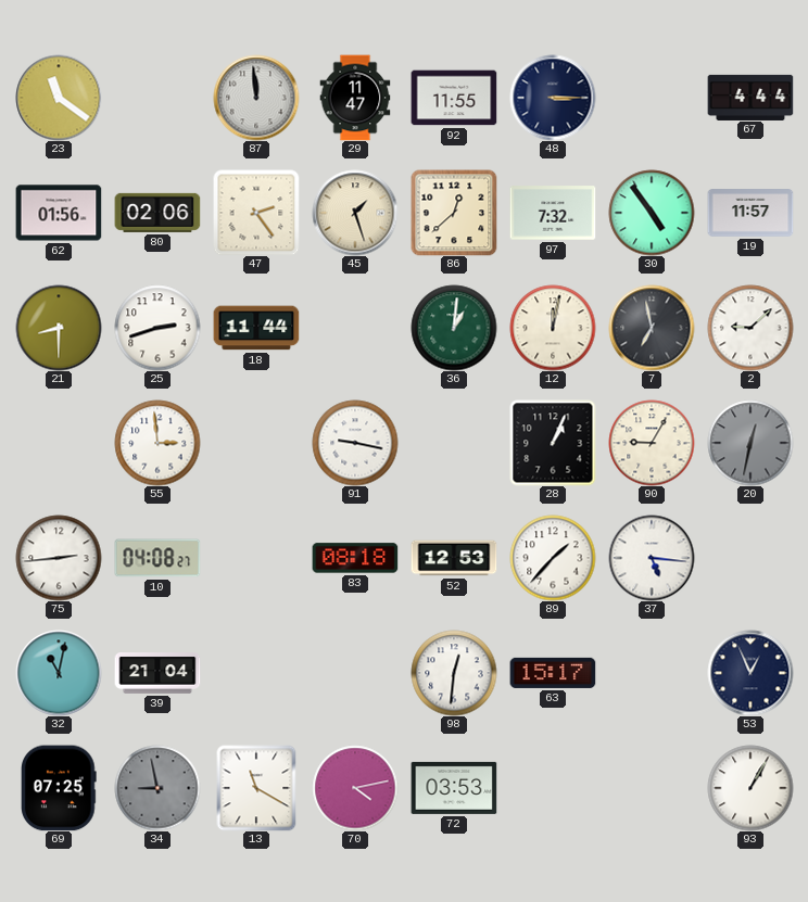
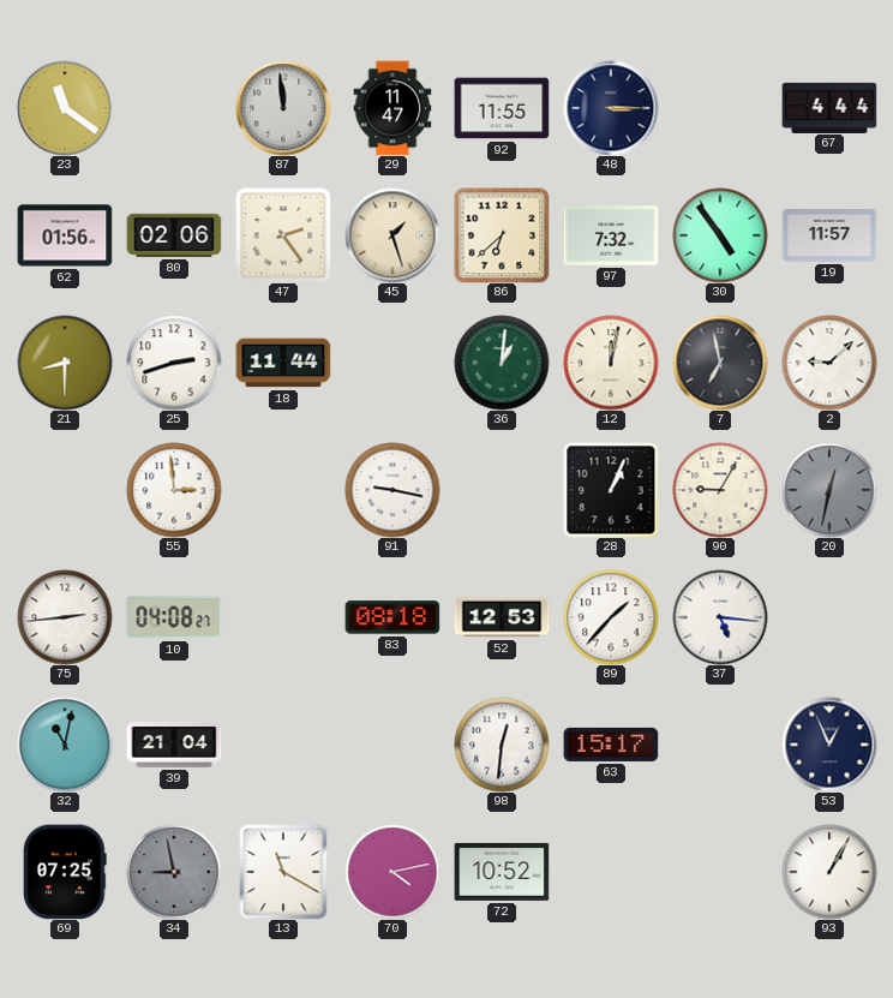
86: 12:38 -> 6:38
72: 03:53 -> 10:52
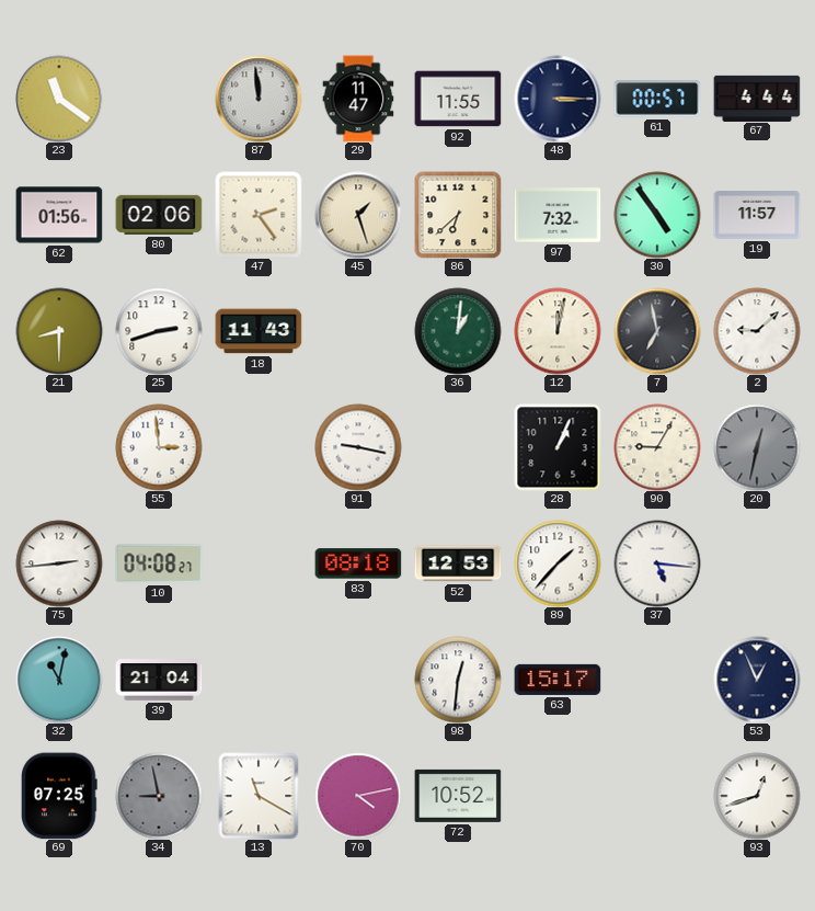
61: none -> 00:57
18: 11:44 -> 11:43
93: 1:05 -> 12:42
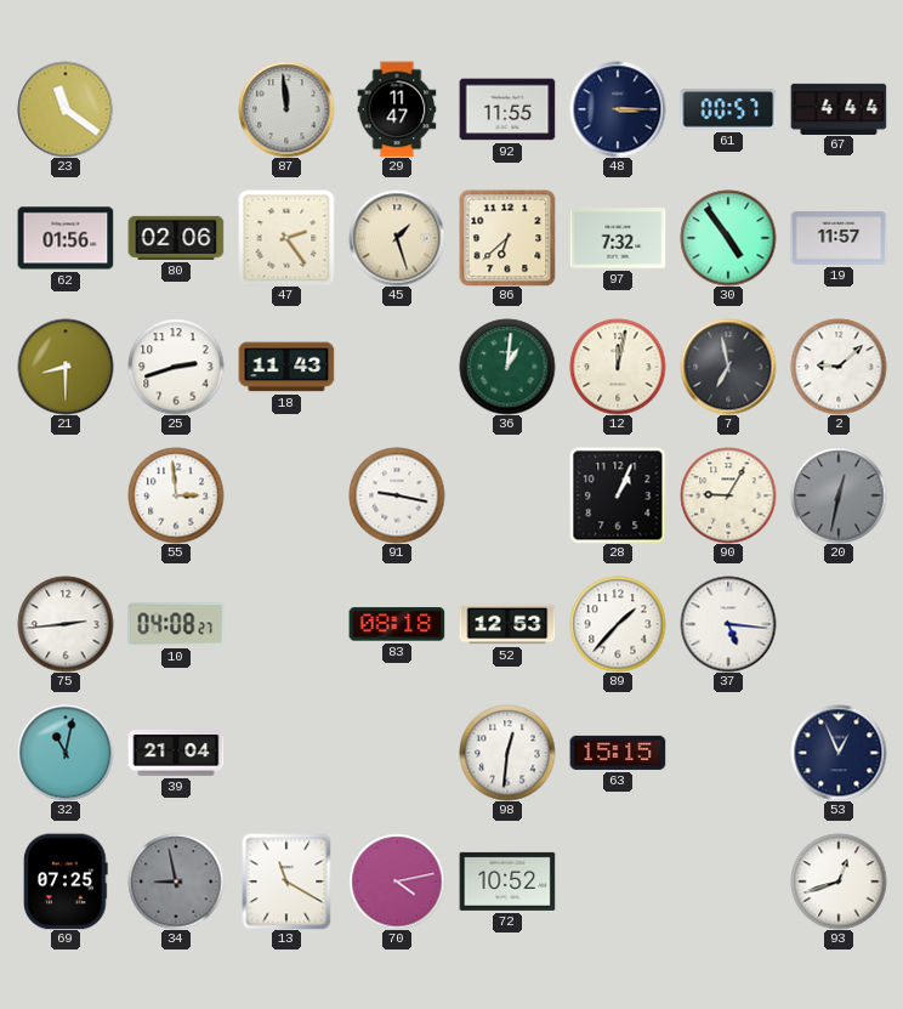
63: 15:17 -> 15:15
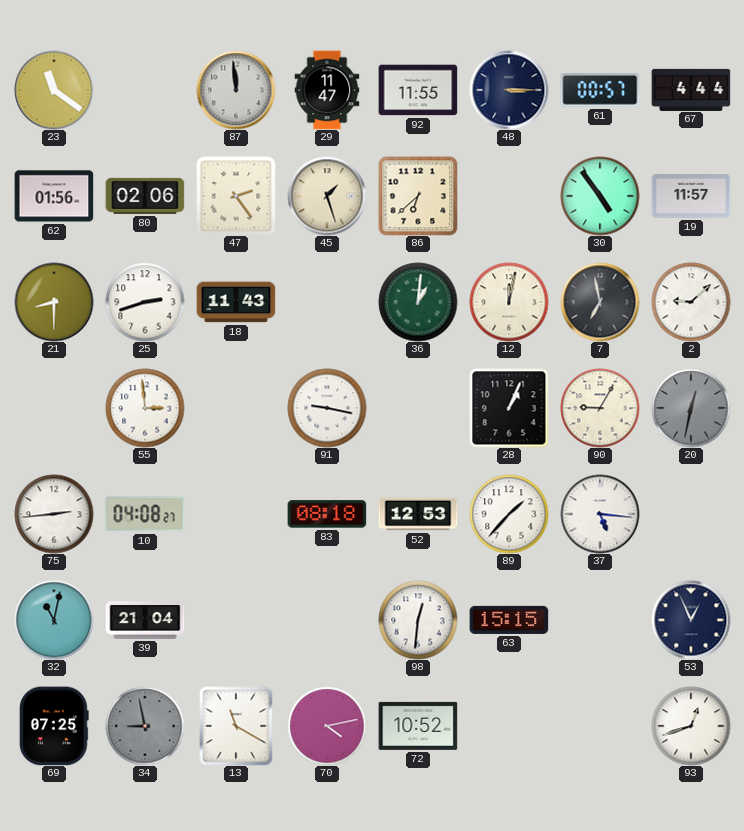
97: 7:32 -> none
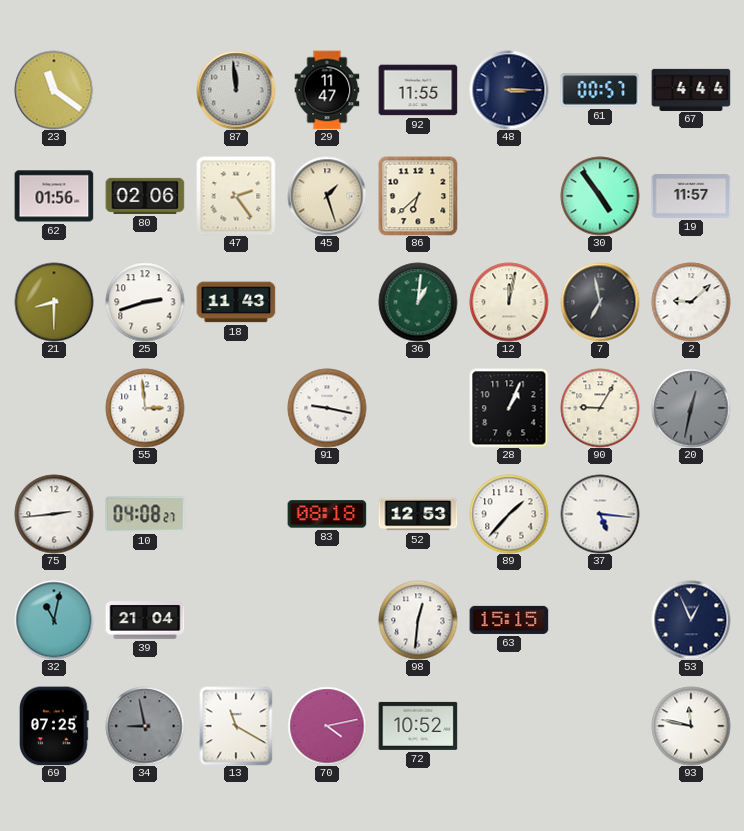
93: 12:42 -> 11:47
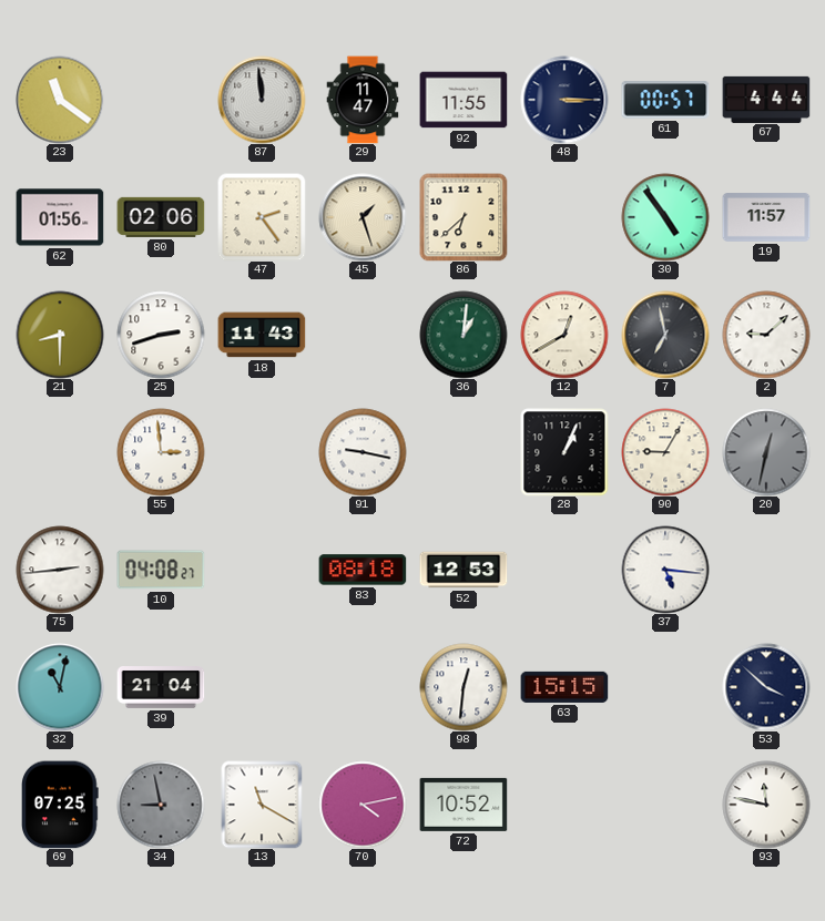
12: 12:02 -> 12:40
89: 1:37 -> none
53: 12:56 -> 3:52
